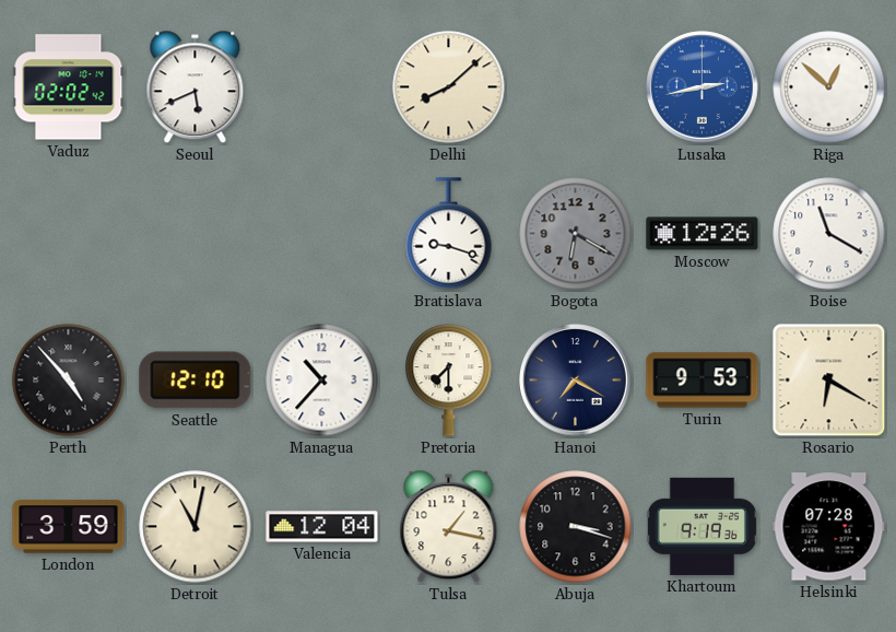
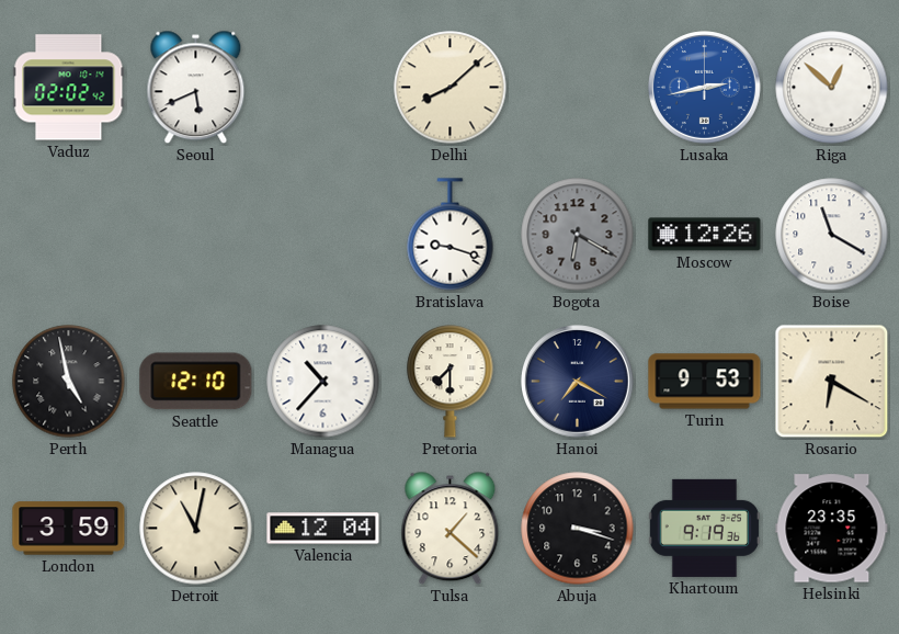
Perth: 4:53 -> 4:58
Tulsa: 1:17 -> 1:22
Helsinki: 07:28 -> 23:35
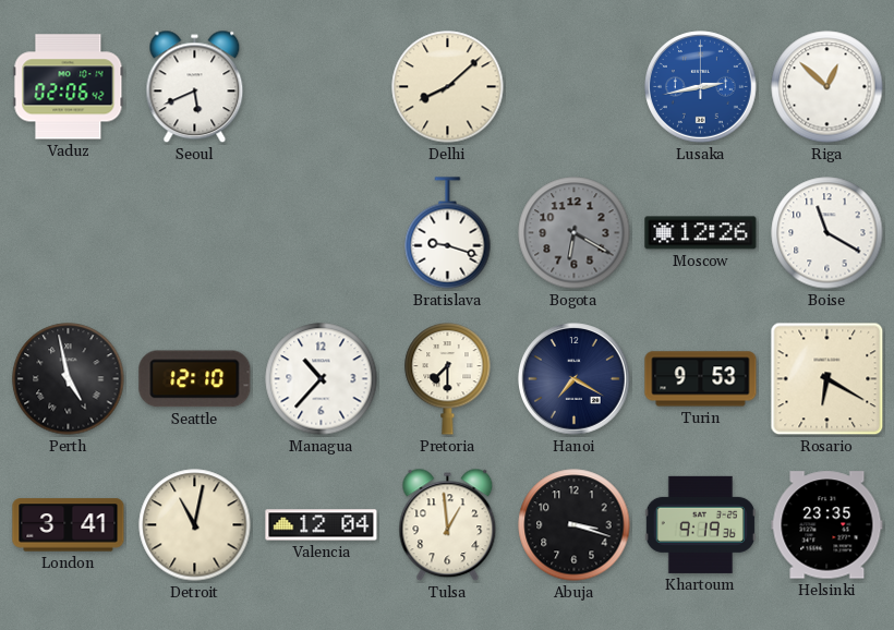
Vaduz: 02:02 -> 02:06
London: 3:59 -> 3:41
Tulsa: 1:22 -> 12:59
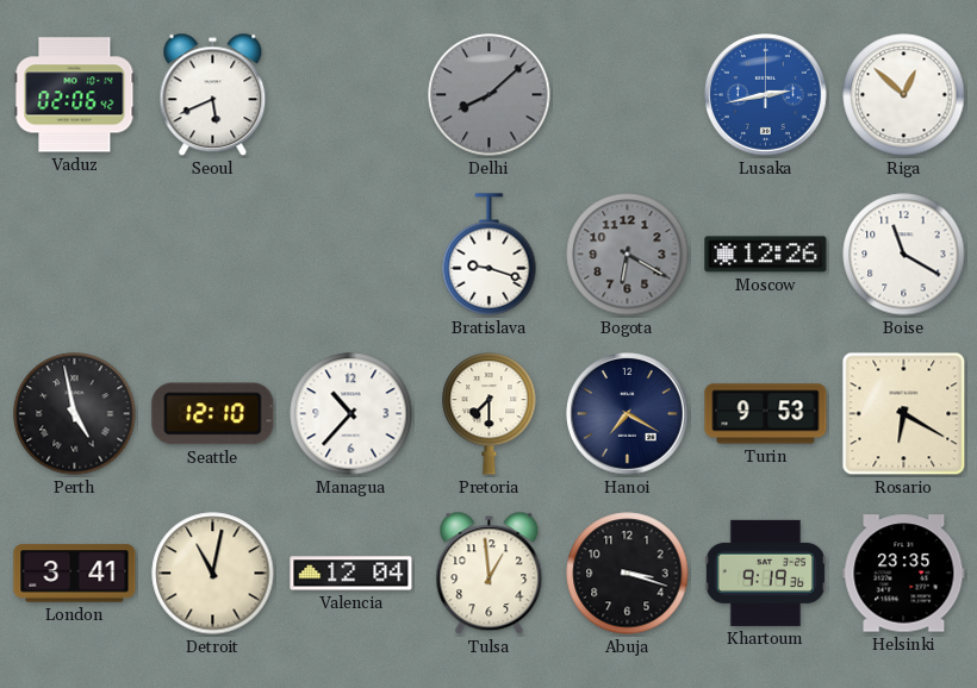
Delhi dial: cream -> grey
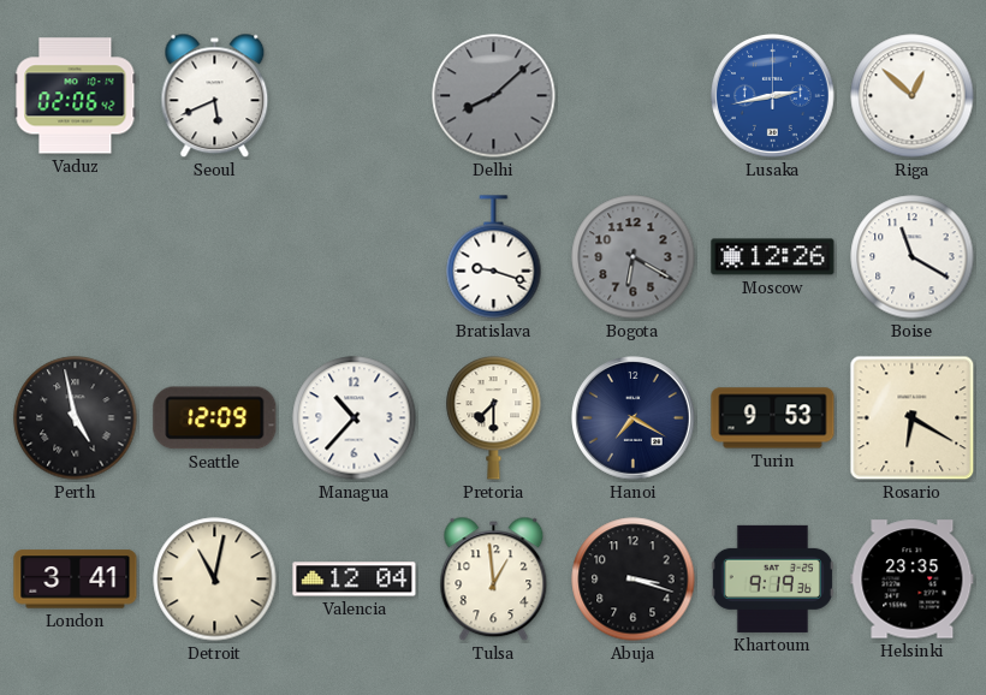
Seattle: 12:10 -> 12:09
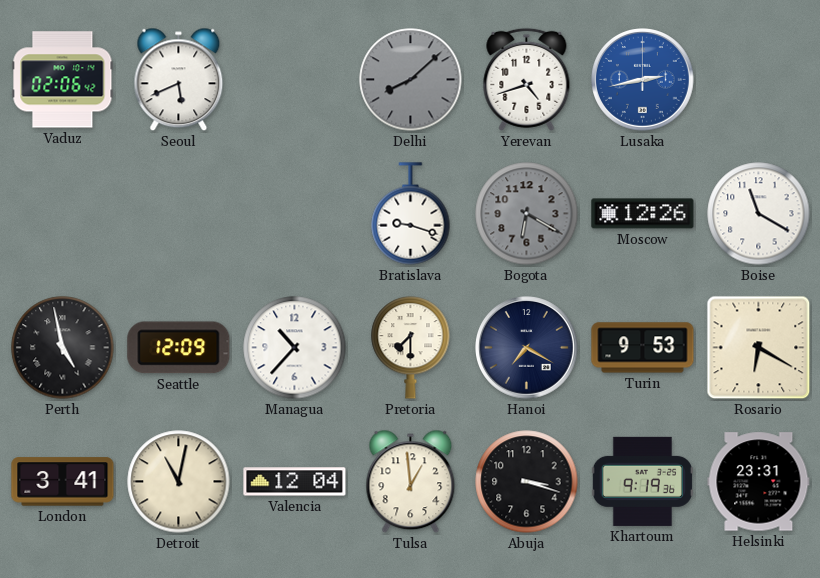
Yerevan: none -> 4:42
Riga: 12:52 -> none
Helsinki: 23:35 -> 23:31
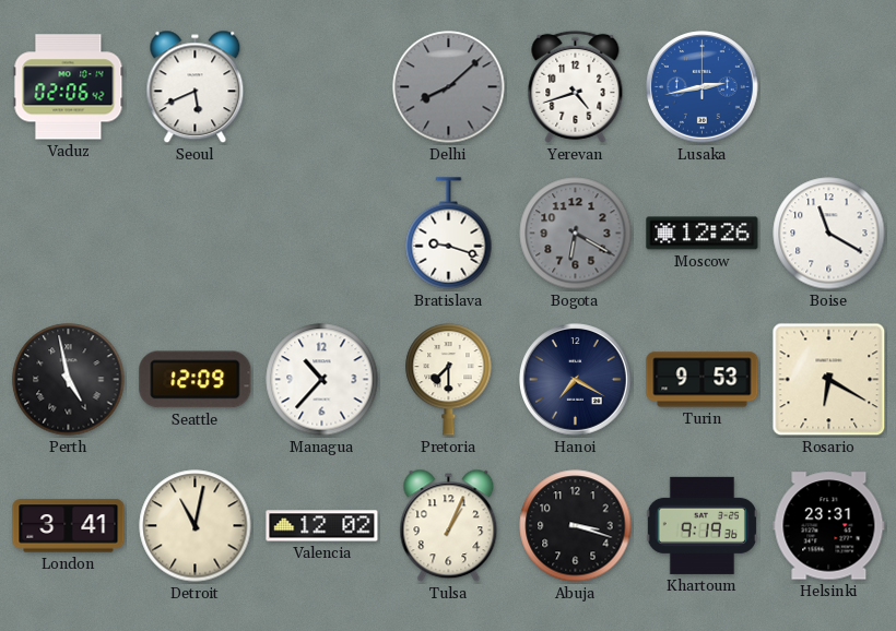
Valencia: 12:04 -> 12:02
Tulsa: 12:59 -> 1:04
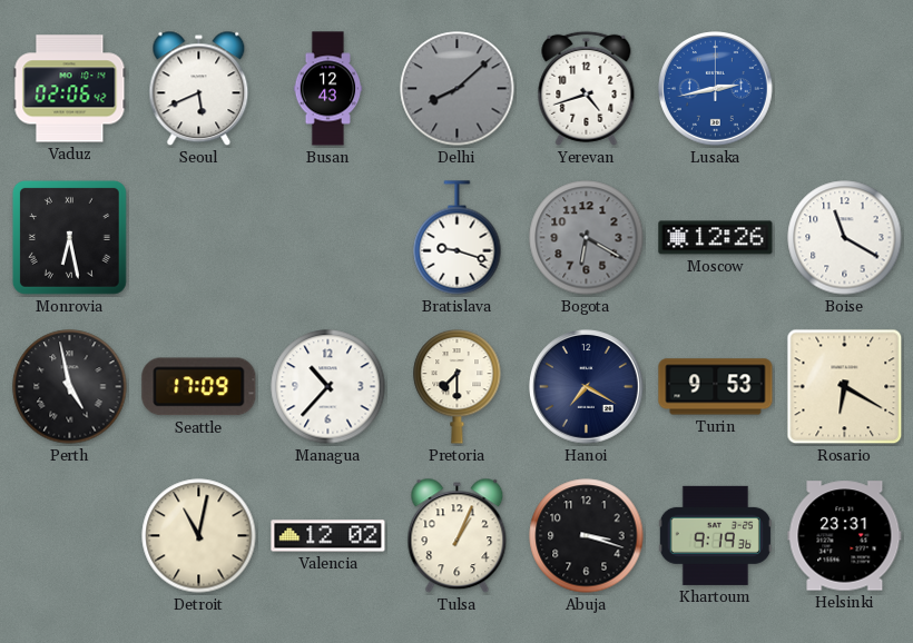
Busan: none -> 12:43
Monrovia: none -> 6:28
Seattle: 12:09 -> 17:09
London: 3:41 -> none
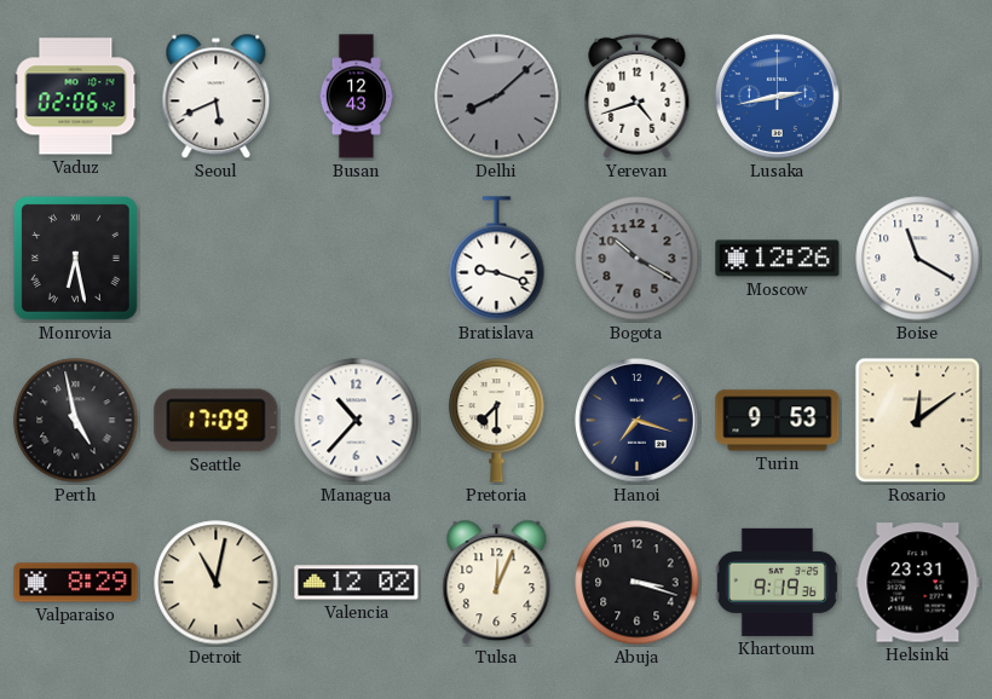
Bogota: 6:20 -> 10:20
Hanoi: 7:20 -> 7:18
Rosario: 6:20 -> 12:09
Valparaiso: none -> 8:29
Tulsa: 1:04 -> 12:04
